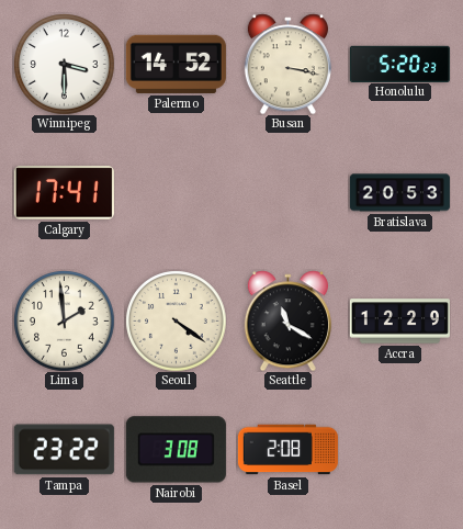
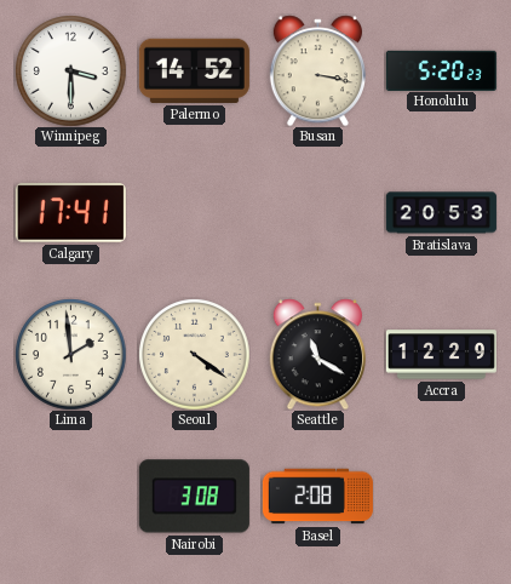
Tampa: 23:22 -> none
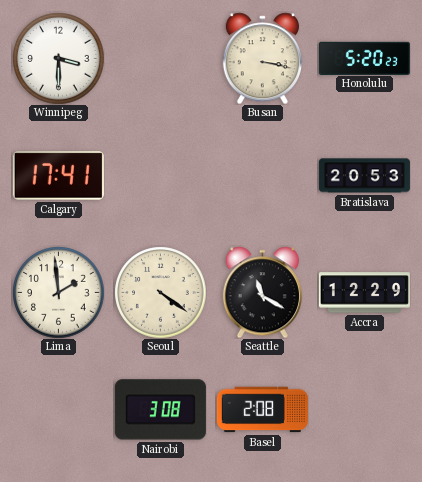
Palermo: 14:52 -> none
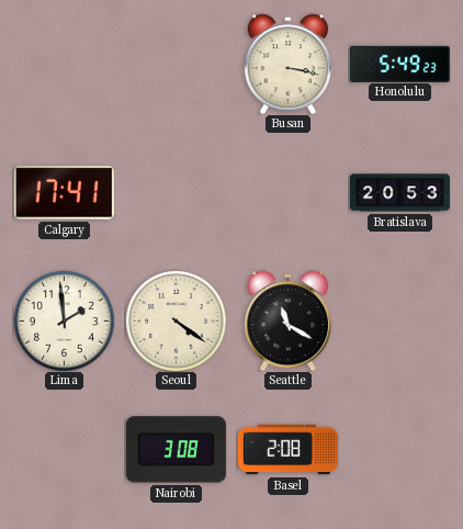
Winnipeg: 3:30 -> none
Honolulu: 5:20 -> 5:49
Accra: 12:29 -> none
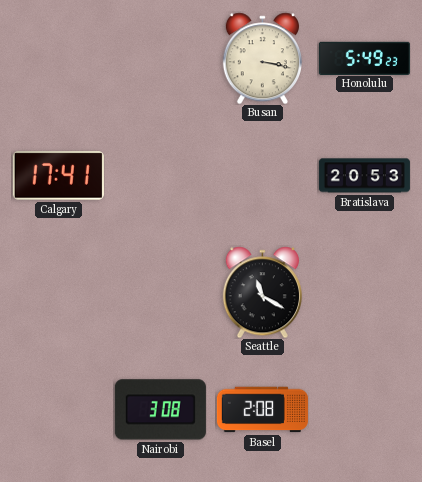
Lima: 1:59 -> none
Seoul: 4:21 -> none
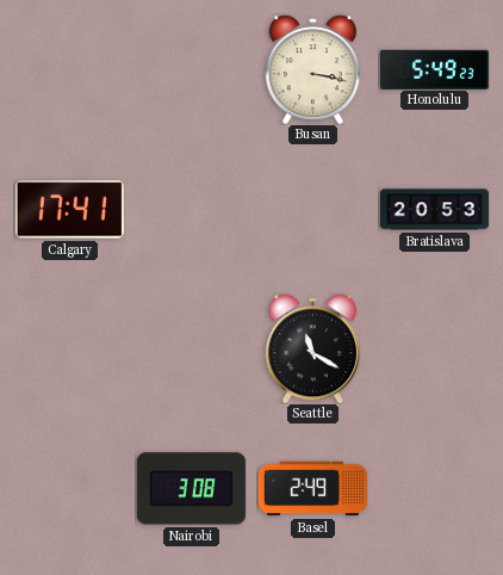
Basel: 2:08 -> 2:49
